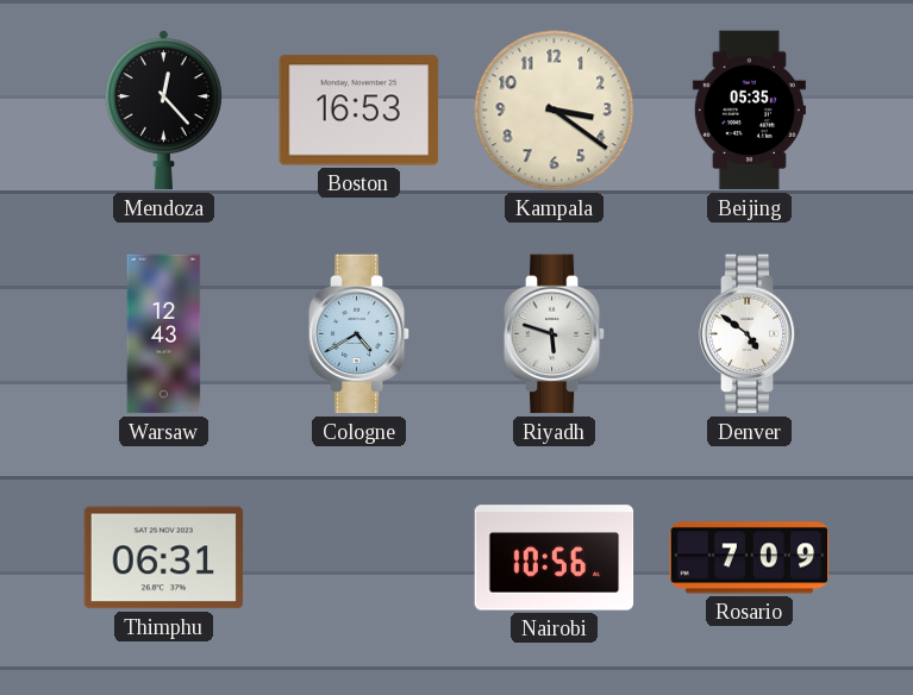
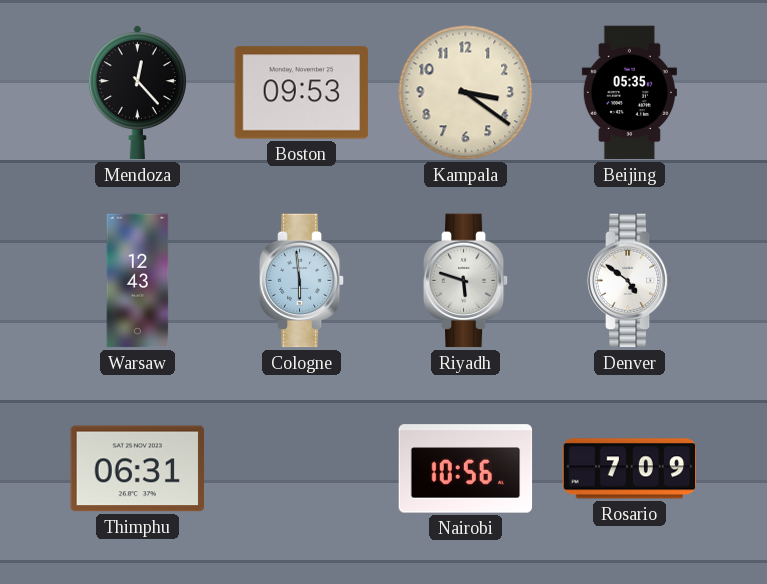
Boston: 16:53 -> 09:53
Cologne: 4:40 -> 5:59
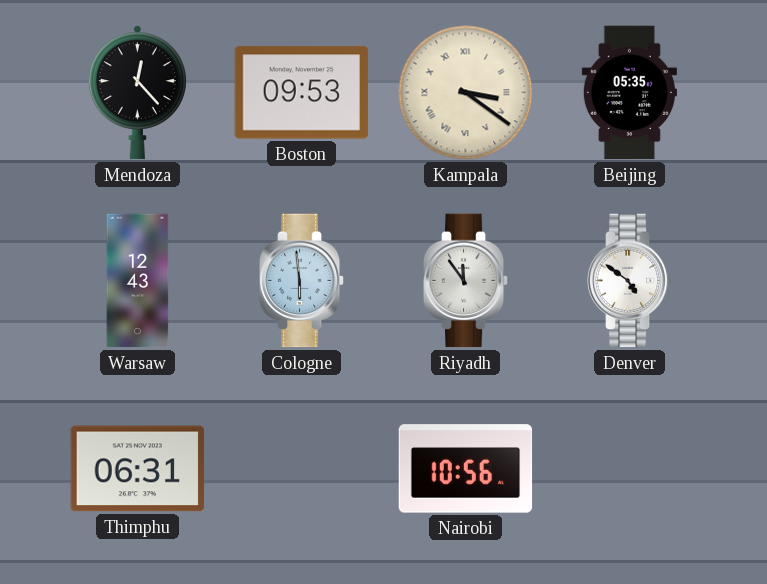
Kampala numerals: Arabic -> Roman
Riyadh: 5:48 -> 11:54
Rosario: 7:09 -> none
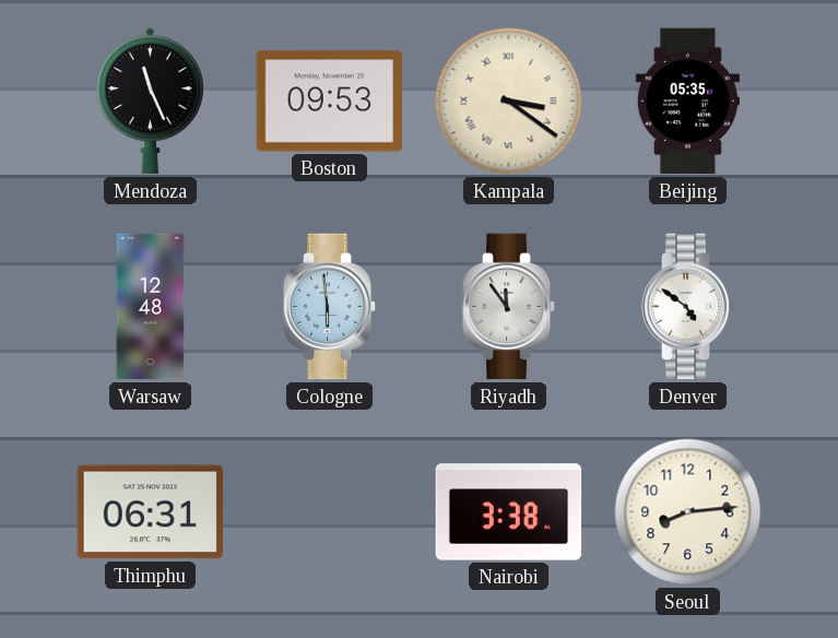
Mendoza: 12:23 -> 11:26
Warsaw: 12:43 -> 12:48
Nairobi: 10:56 -> 3:38
Seoul: none -> 8:14
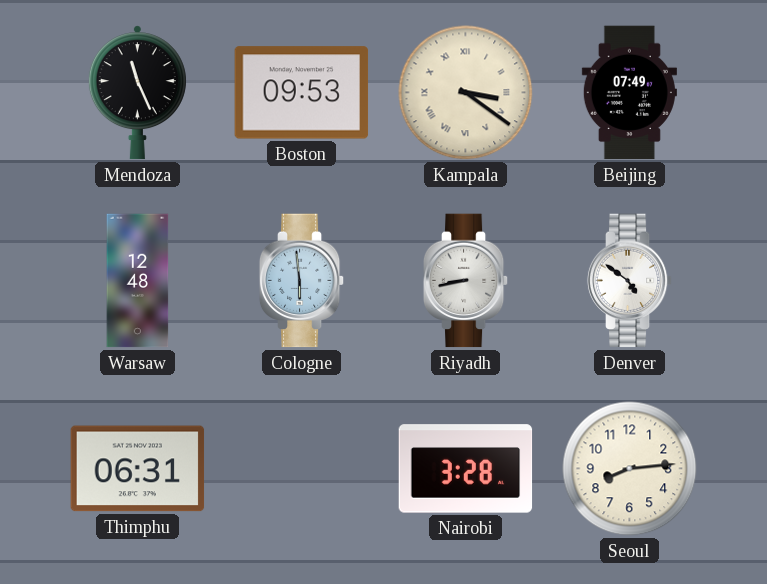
Beijing: 05:35 -> 07:49
Riyadh: 11:54 -> 8:43
Nairobi: 3:38 -> 3:28
